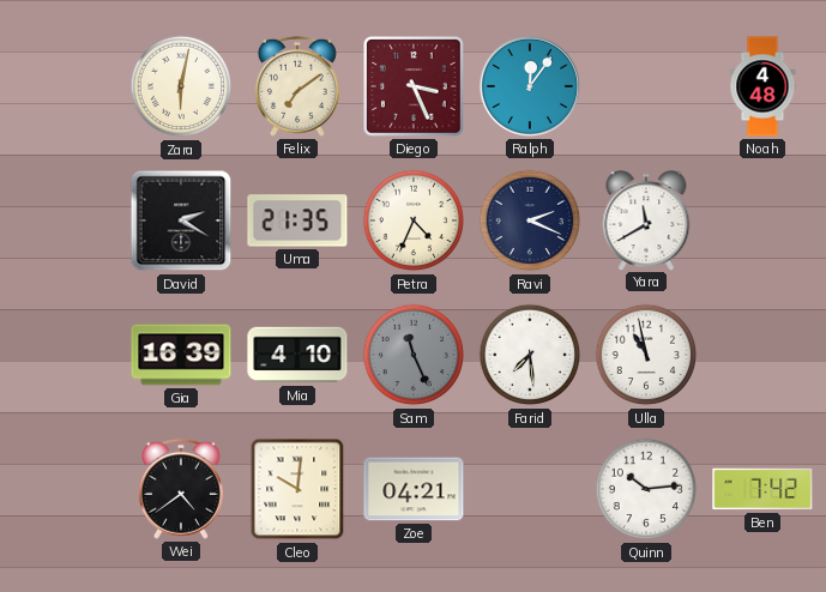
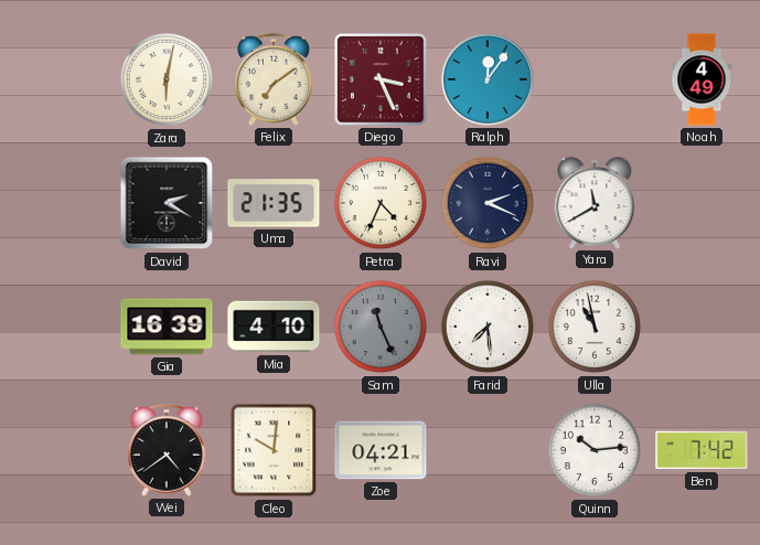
Noah: 4:48 -> 4:49
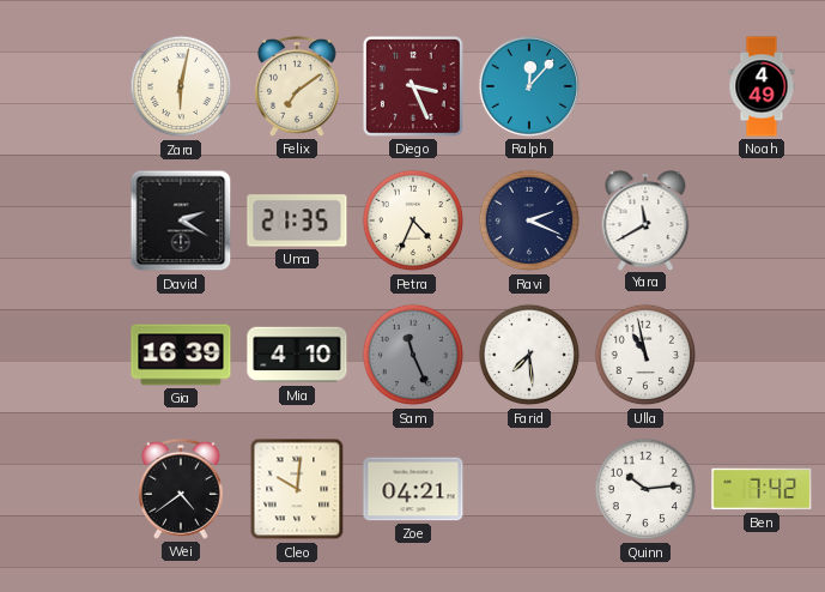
Ralph: 12:06 -> 12:07
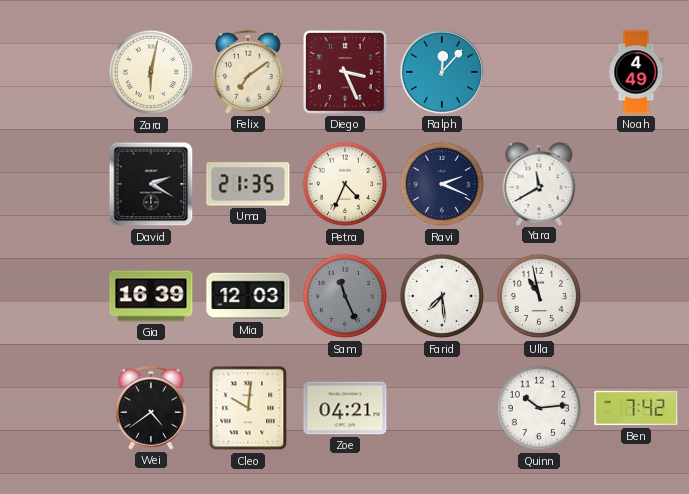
Mia: 4:10 -> 12:03
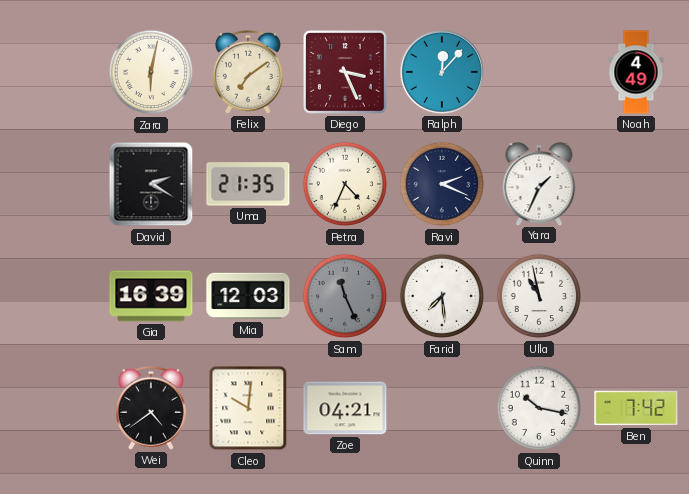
Yara: 11:40 -> 1:34
Quinn: 10:14 -> 10:17
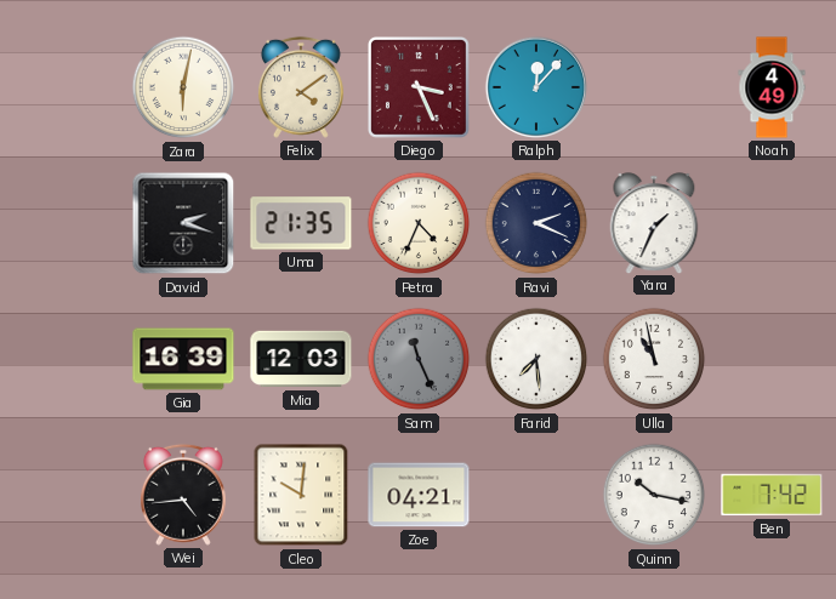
Felix: 7:09 -> 4:09
David: 2:20 -> 2:18
Wei: 4:39 -> 4:44
